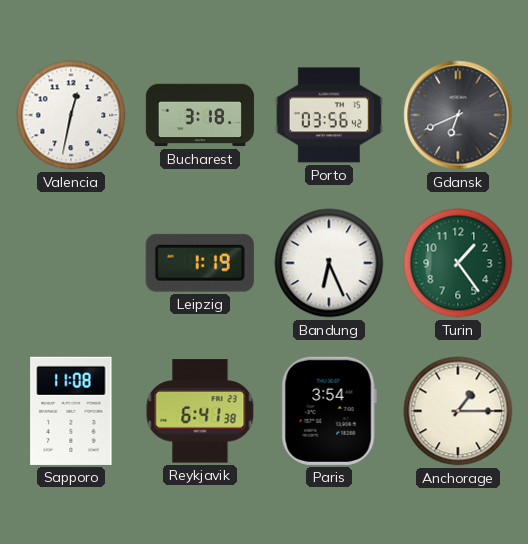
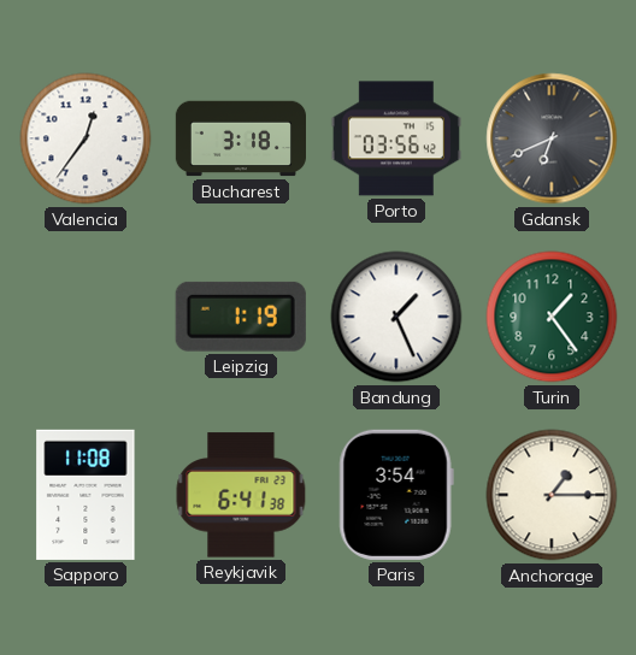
Valencia: 12:32 -> 12:36
Bandung: 6:26 -> 1:26
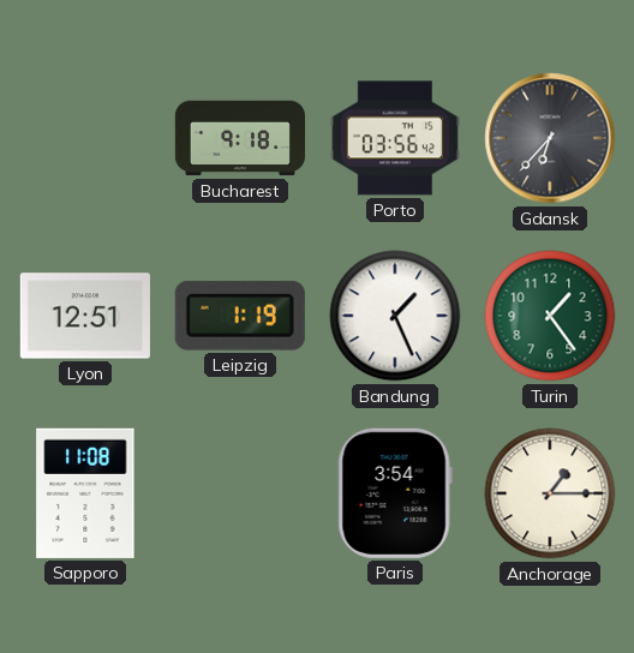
Valencia: 12:36 -> none
Bucharest: 3:18 -> 9:18
Gdansk: 6:41 -> 6:37
Lyon: none -> 12:51
Reykjavik: 6:41 -> none
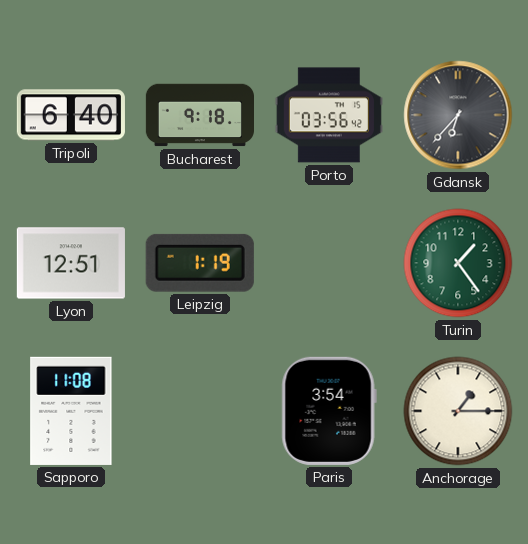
Tripoli: none -> 6:40
Bandung: 1:26 -> none
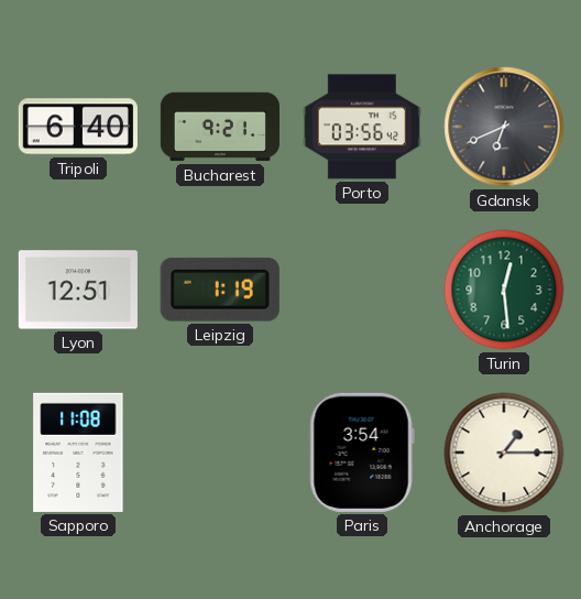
Bucharest: 9:18 -> 9:21
Gdansk: 6:37 -> 6:41
Turin: 1:24 -> 12:29
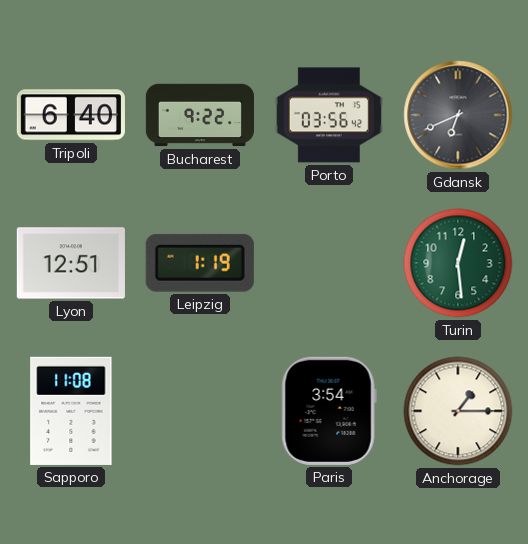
Bucharest: 9:21 -> 9:22
